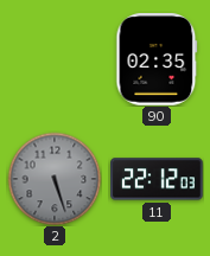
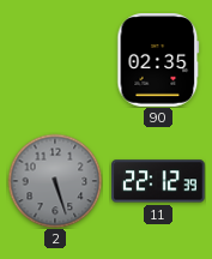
11: 22:12:03 -> 22:12:39
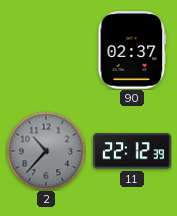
90: 02:35 -> 02:37
2: 5:27 -> 10:37
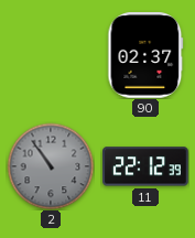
2: 10:37 -> 10:54
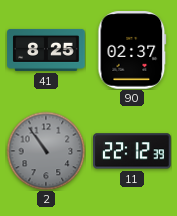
41: none -> 8:25
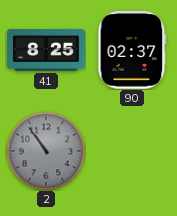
11: 22:12 -> none
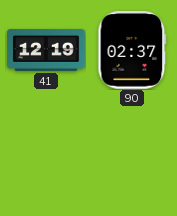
41: 8:25 -> 12:19
2: 10:54 -> none
